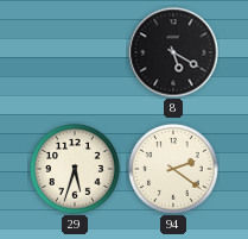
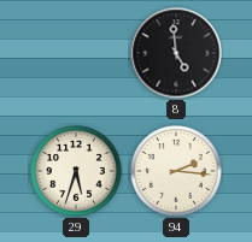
8: 5:20 -> 4:59
94: 2:21 -> 2:16
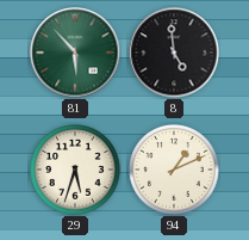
81: none -> 5:53
94: 2:16 -> 1:11
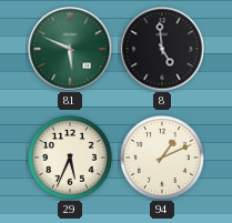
81: 5:53 -> 5:49
29: 5:33 -> 5:34
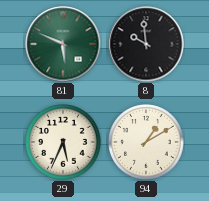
8: 4:59 -> 9:59
94: 1:11 -> 1:10
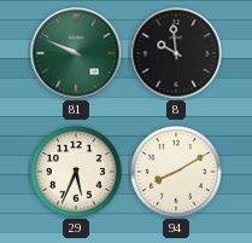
81: 5:49 -> 9:49
94: 1:10 -> 8:10
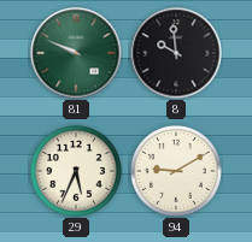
94: 8:10 -> 9:10
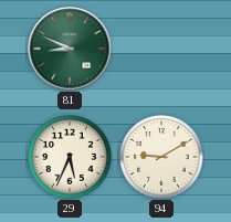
81: 9:49 -> 8:49
8: 9:59 -> none
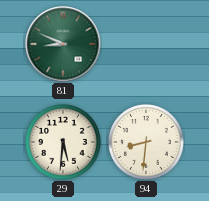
29: 5:34 -> 5:31
94: 9:10 -> 8:31
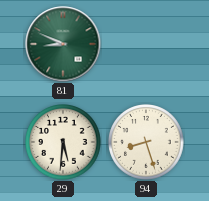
94: 8:31 -> 8:27
